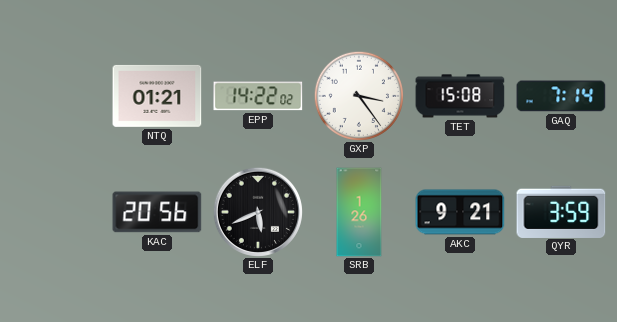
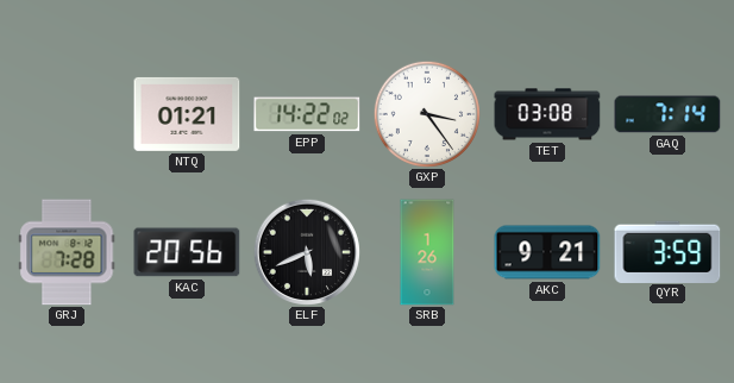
TET: 15:08 -> 03:08
GRJ: none -> 7:28
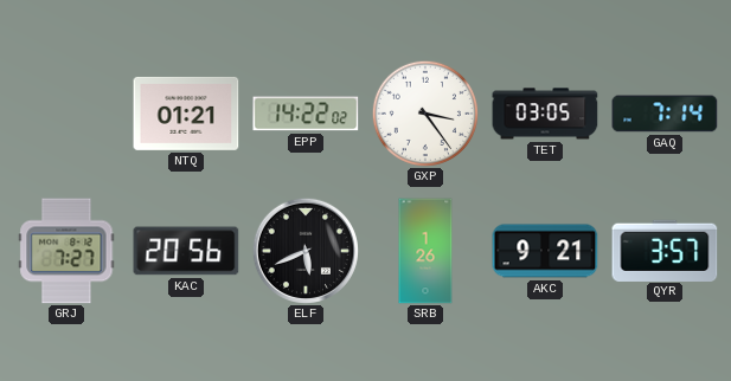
TET: 03:08 -> 03:05
GRJ: 7:28 -> 7:27
QYR: 3:59 -> 3:57
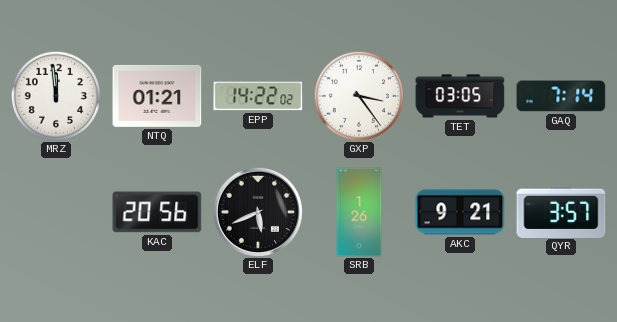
MRZ: none -> 11:59
GRJ: 7:27 -> none
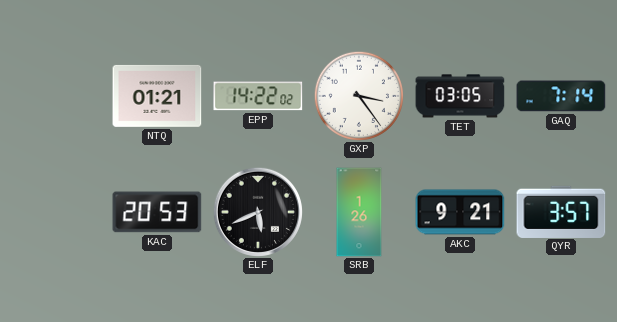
MRZ: 11:59 -> none
KAC: 20:56 -> 20:53
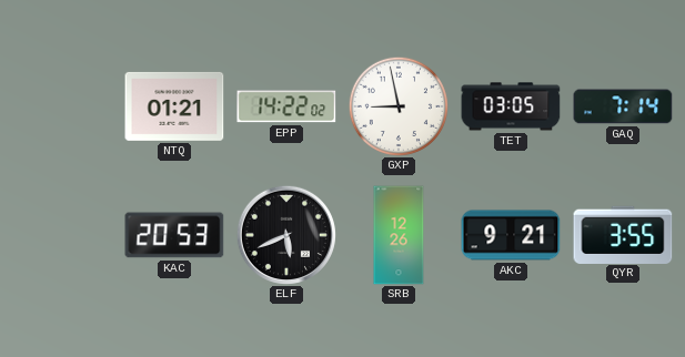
GXP: 3:24 -> 8:58
SRB: 1:26 -> 12:26
QYR: 3:57 -> 3:55
